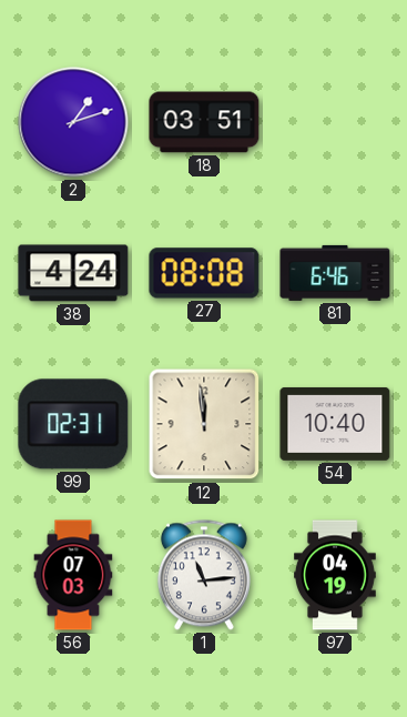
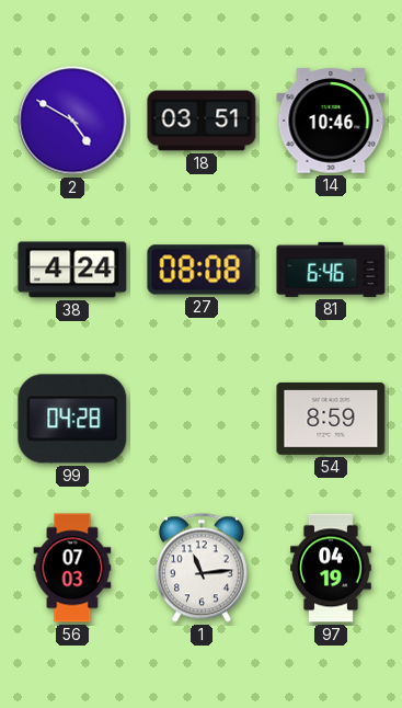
2: 1:12 -> 4:50
14: none -> 10:46
99: 02:31 -> 04:28
12: 11:59 -> none
54: 10:40 -> 8:59
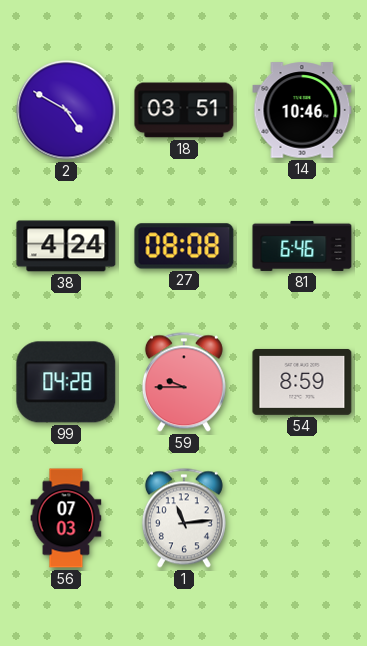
59: none -> 9:45
97: 04:19 -> none
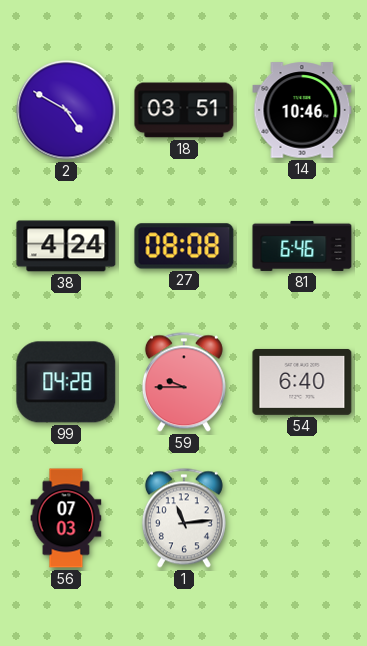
54: 8:59 -> 6:40
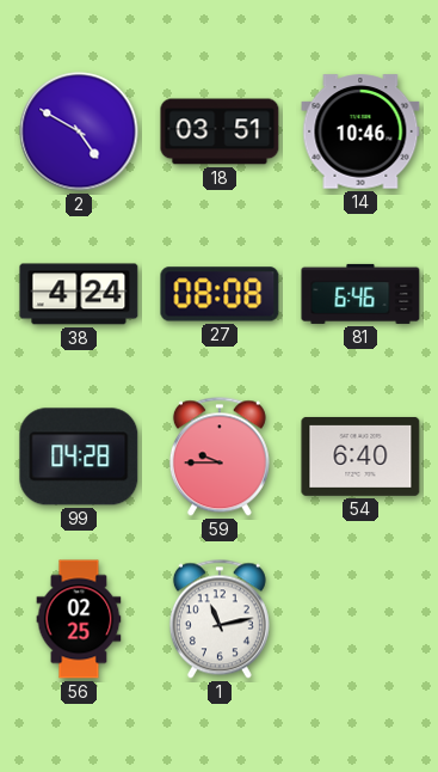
56: 07:03 -> 02:25
1: 11:14 -> 11:13
